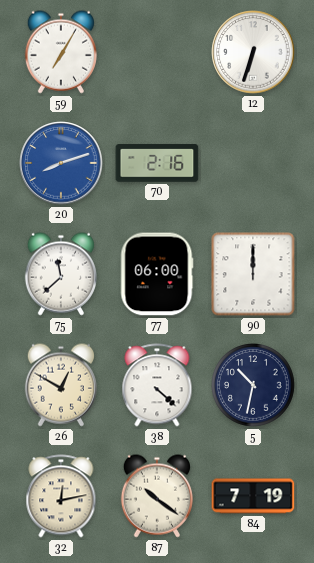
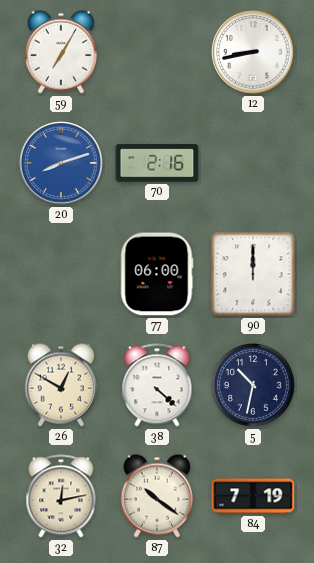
12: 6:33 -> 8:43
75: 11:38 -> none
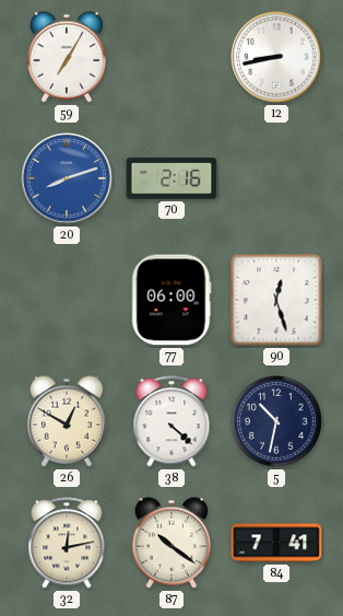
90: 12:00 -> 12:27
84: 7:19 -> 7:41
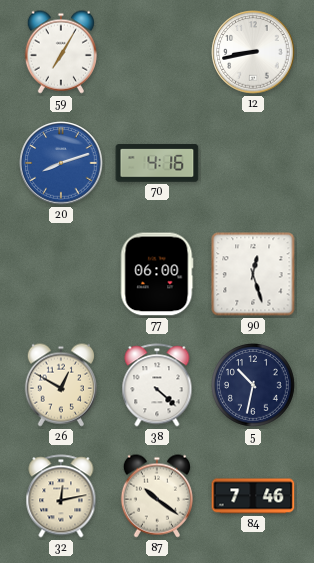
70: 2:16 -> 4:16
84: 7:41 -> 7:46
